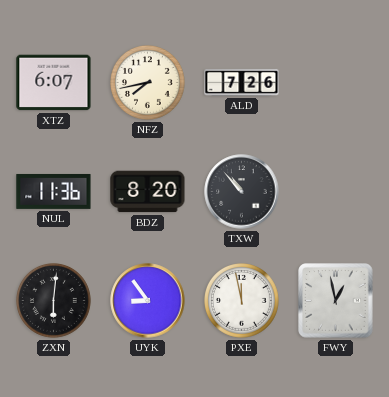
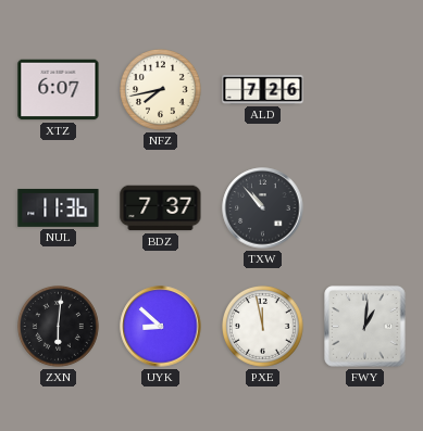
BDZ: 8:20 -> 7:37
UYK: 8:54 -> 8:52
FWY: 12:58 -> 1:01
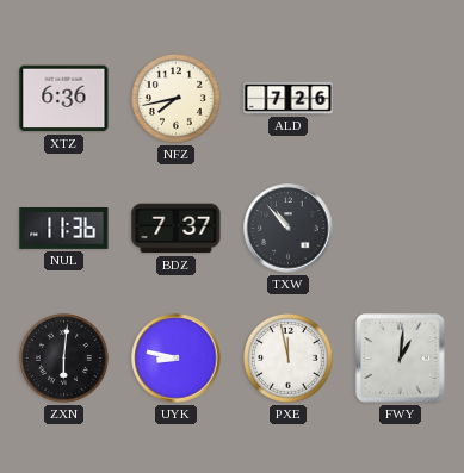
XTZ: 6:07 -> 6:36
UYK: 8:52 -> 8:47
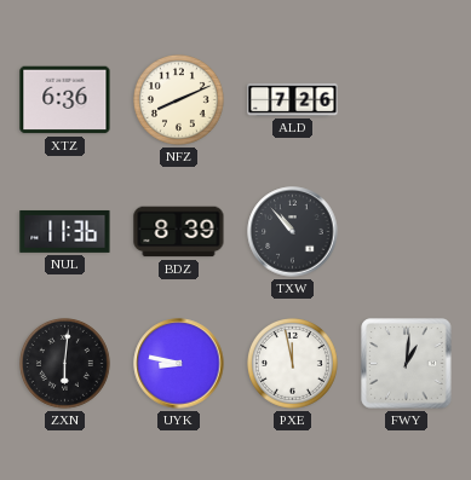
NFZ: 7:43 -> 8:11
BDZ: 7:37 -> 8:39
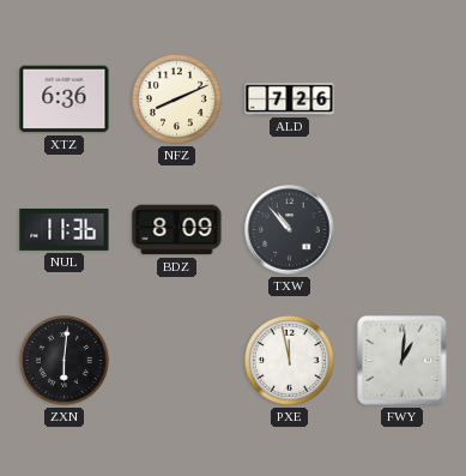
BDZ: 8:39 -> 8:09
UYK: 8:47 -> none
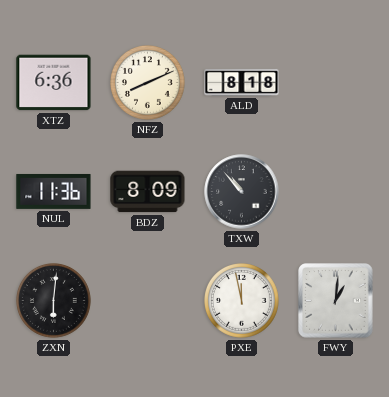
ALD: 7:26 -> 8:18
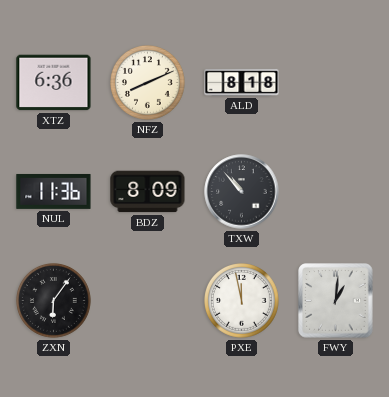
ZXN: 6:01 -> 6:06
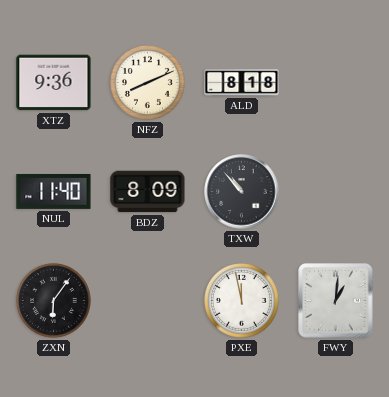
XTZ: 6:36 -> 9:36
NUL: 11:36 -> 11:40
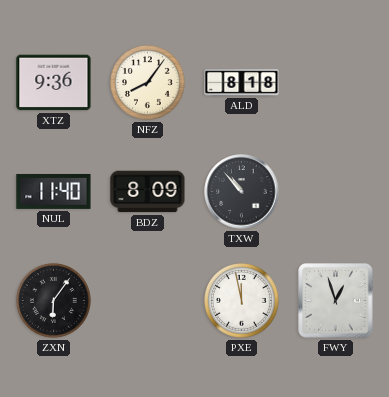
NFZ: 8:11 -> 8:06
FWY: 1:01 -> 12:57
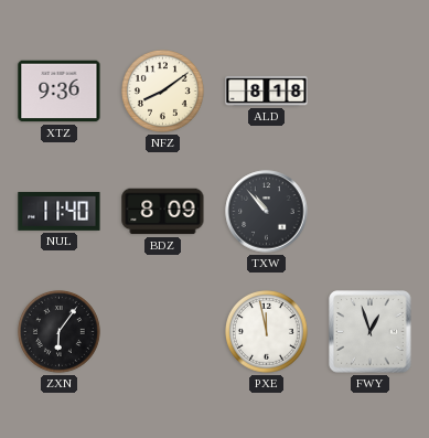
NFZ: 8:06 -> 8:09
